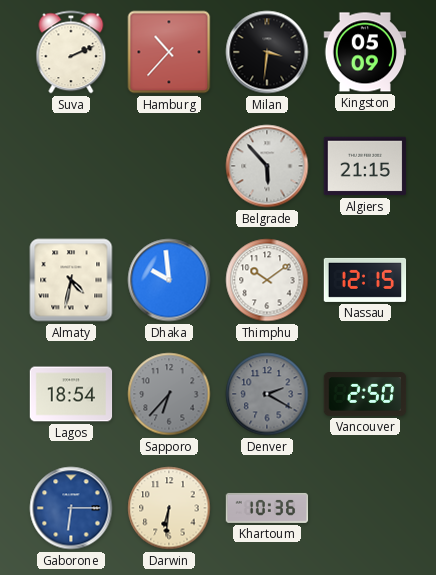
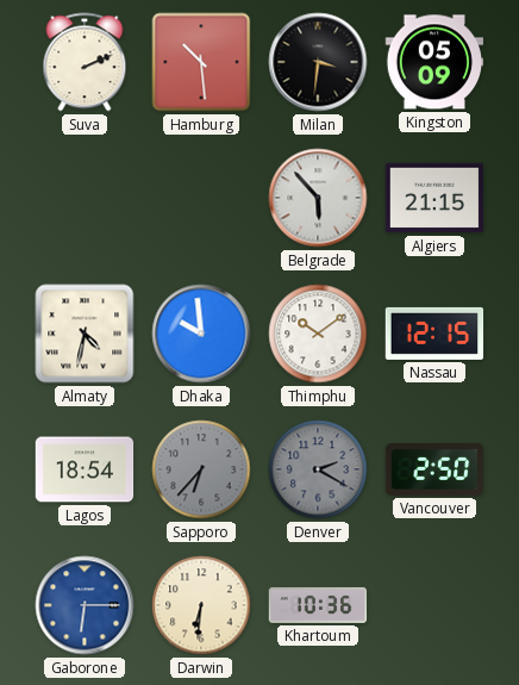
Hamburg: 10:37 -> 10:29
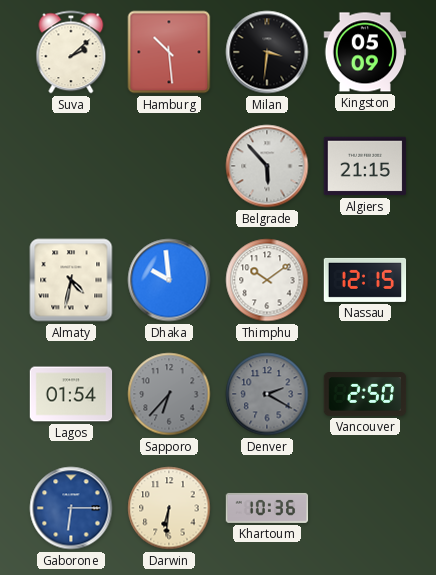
Suva: 2:11 -> 2:08
Lagos: 18:54 -> 01:54
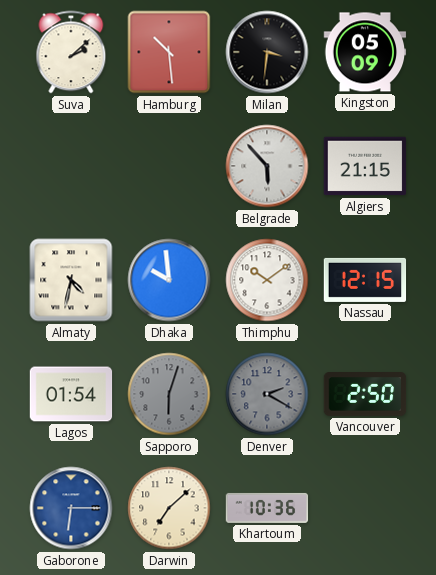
Sapporo: 6:37 -> 6:03
Darwin: 6:31 -> 7:08
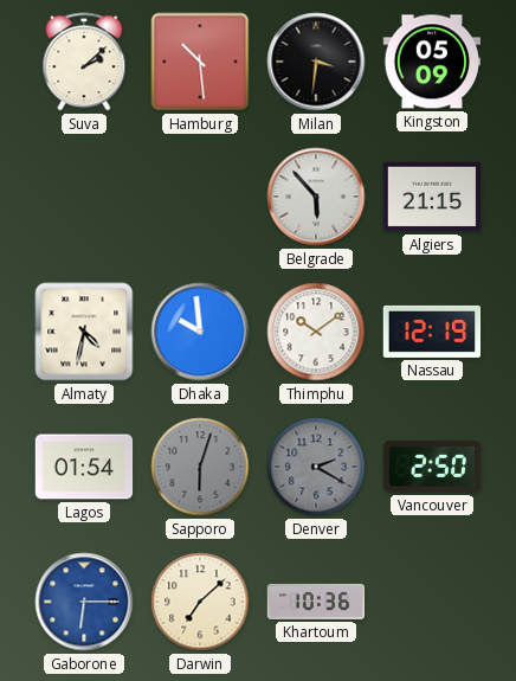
Nassau: 12:15 -> 12:19
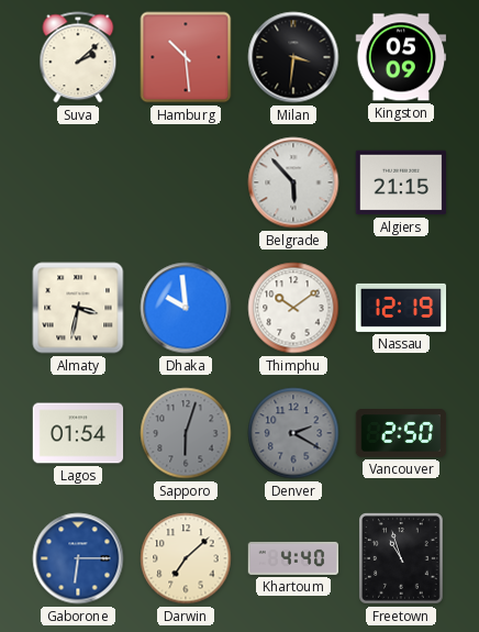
Almaty: 4:32 -> 3:32
Khartoum: 10:36 -> 4:40
Freetown: none -> 10:57
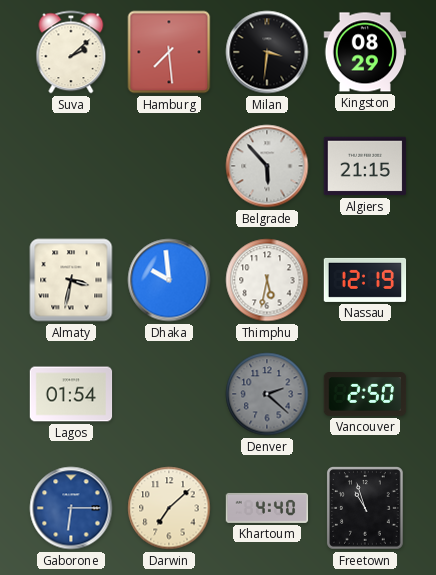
Hamburg: 10:29 -> 7:29
Kingston: 05:09 -> 08:29
Thimphu: 10:09 -> 5:32
Sapporo: 6:03 -> none
Denver: 2:20 -> 2:22
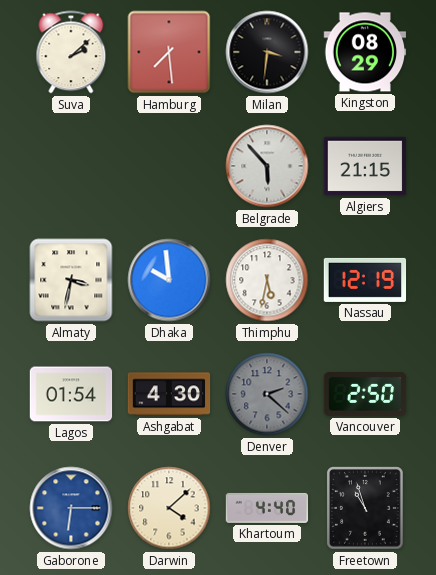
Ashgabat: none -> 4:30
Darwin: 7:08 -> 4:08
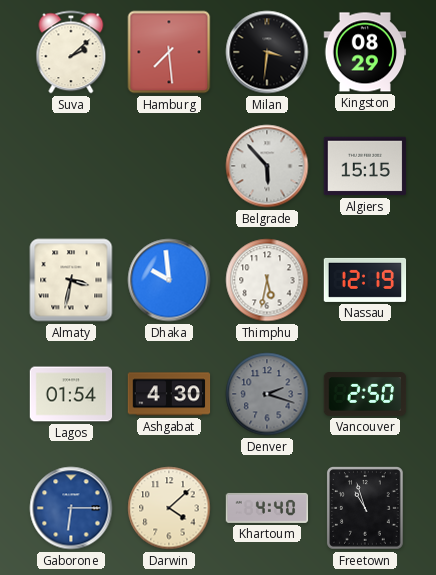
Algiers: 21:15 -> 15:15
Denver: 2:22 -> 2:18
